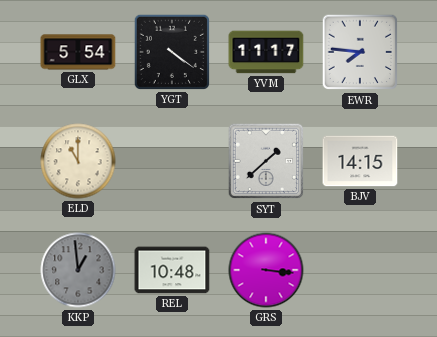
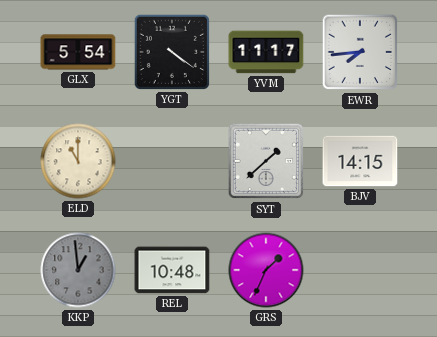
EWR: 7:46 -> 7:44
GRS: 3:16 -> 1:34
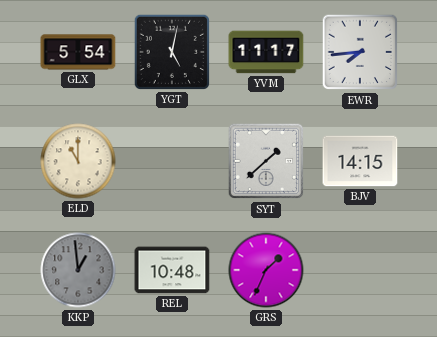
YGT: 4:21 -> 5:02
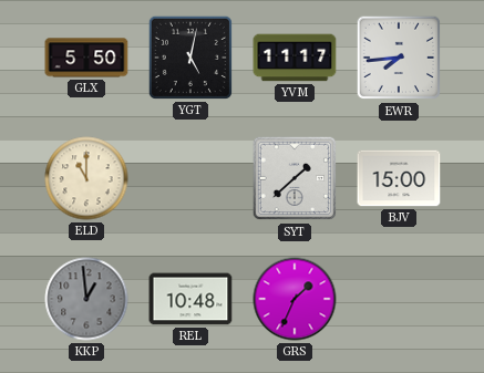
GLX: 5:54 -> 5:50
BJV: 14:15 -> 15:00
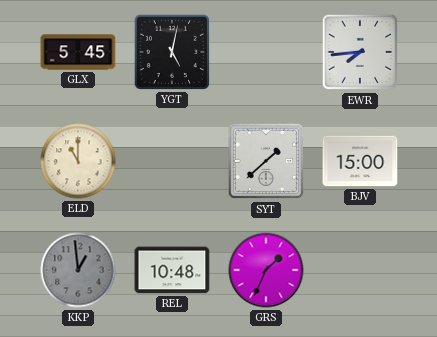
GLX: 5:50 -> 5:45
YVM: 11:17 -> none
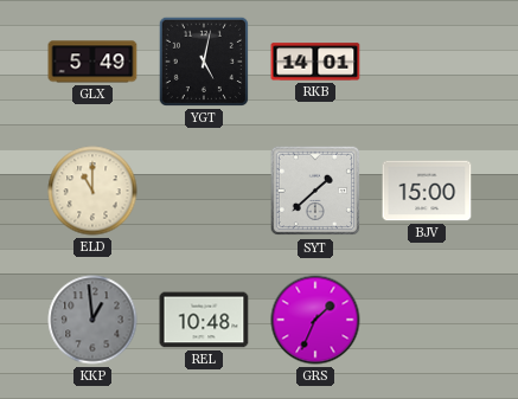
GLX: 5:45 -> 5:49
RKB: none -> 14:01
EWR: 7:44 -> none
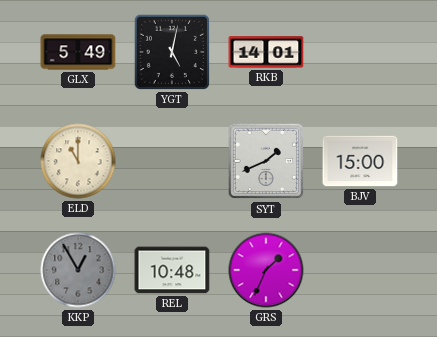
SYT: 1:38 -> 1:41
KKP: 12:59 -> 12:55
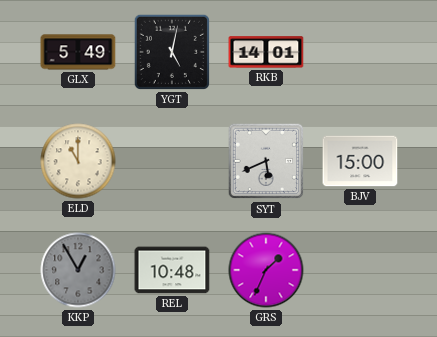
SYT: 1:41 -> 5:41
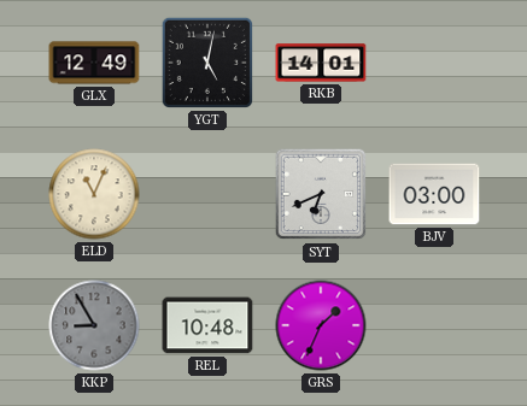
GLX: 5:49 -> 12:49
ELD: 11:00 -> 11:04
SYT: 5:41 -> 6:41
BJV: 15:00 -> 03:00
KKP: 12:55 -> 8:55
